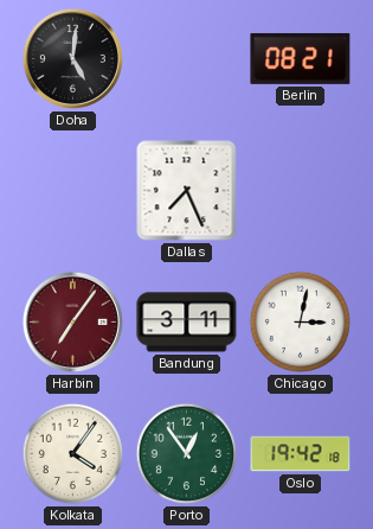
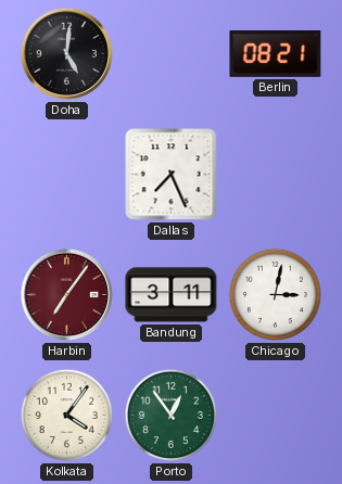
Oslo: 19:42 -> none
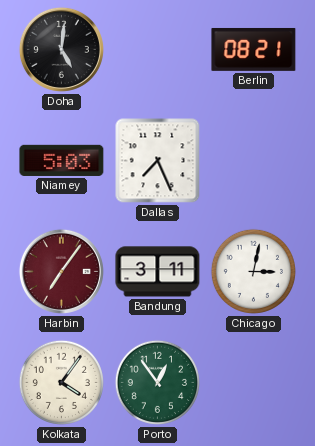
Niamey: none -> 5:03
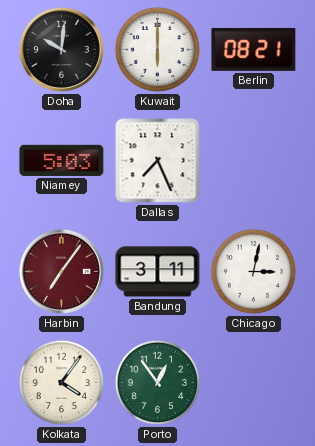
Doha: 5:01 -> 10:01
Kuwait: none -> 6:00
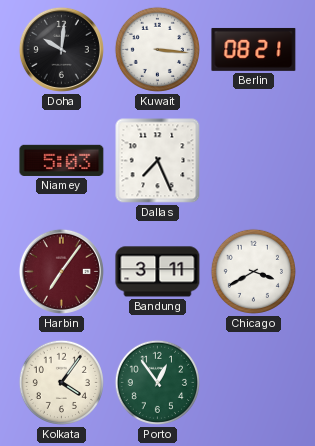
Kuwait: 6:00 -> 3:16
Chicago: 3:02 -> 3:40
